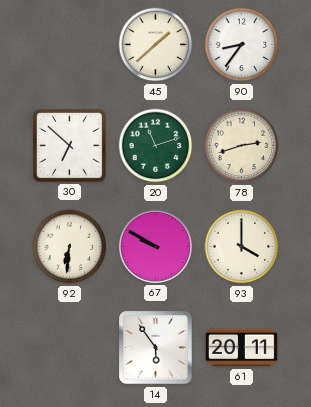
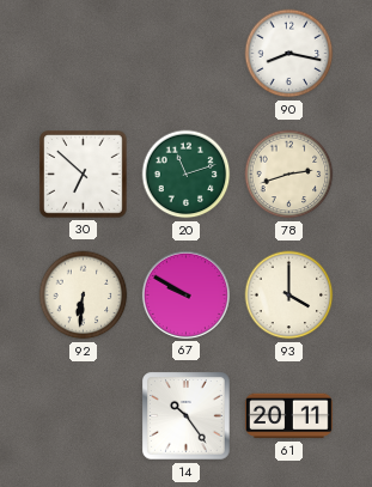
45: 1:38 -> none
90: 8:36 -> 8:17
14: 5:54 -> 10:24
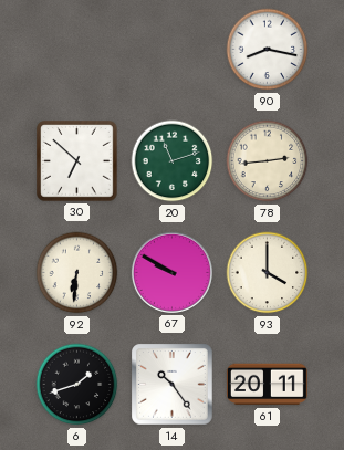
78: 2:42 -> 2:44
6: none -> 1:42
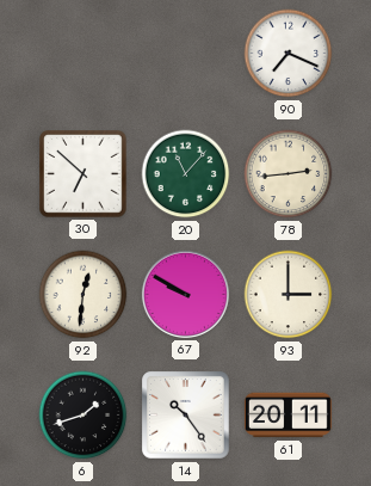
90: 8:17 -> 7:19
20: 11:12 -> 11:07
92: 6:31 -> 12:31
93: 4:00 -> 3:00
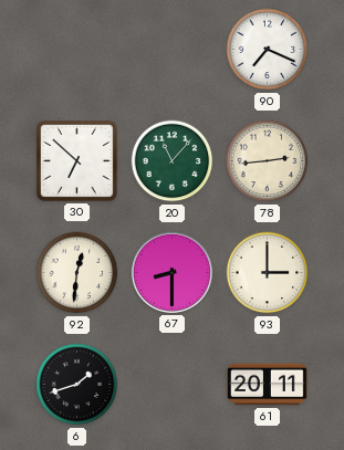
67: 9:50 -> 8:30
14: 10:24 -> none
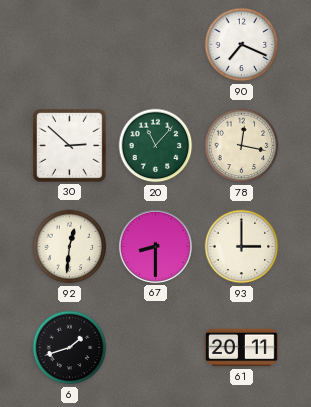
30: 6:52 -> 2:52
78: 2:44 -> 12:17
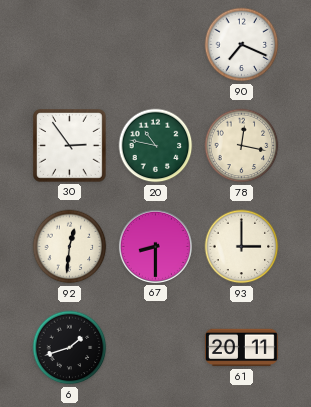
30: 2:52 -> 2:54
20: 11:07 -> 10:47
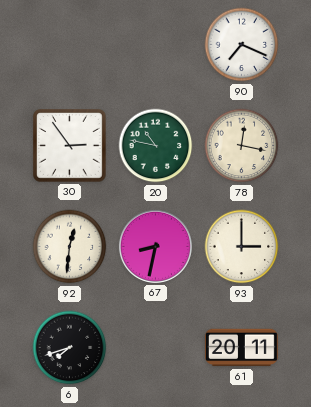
67: 8:30 -> 8:32
6: 1:42 -> 7:42
